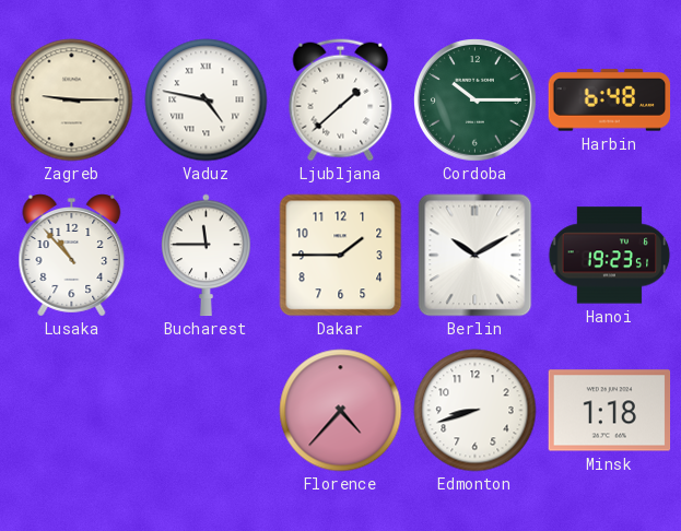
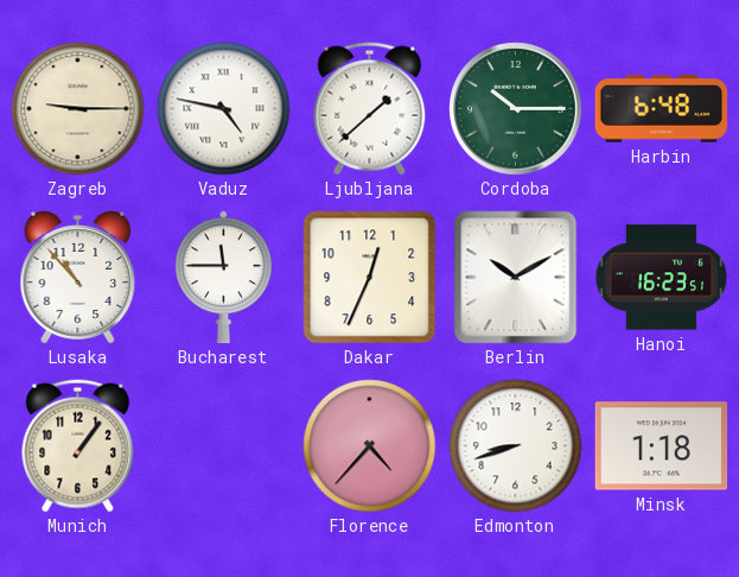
Dakar: 1:45 -> 12:34
Hanoi: 19:23 -> 16:23
Munich: none -> 1:06
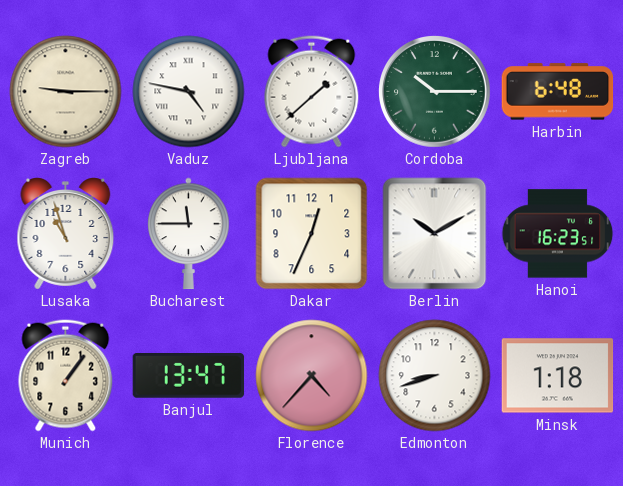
Lusaka: 10:53 -> 10:57
Banjul: none -> 13:47
